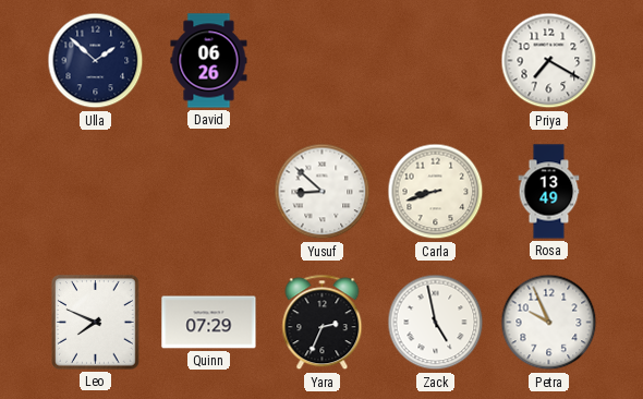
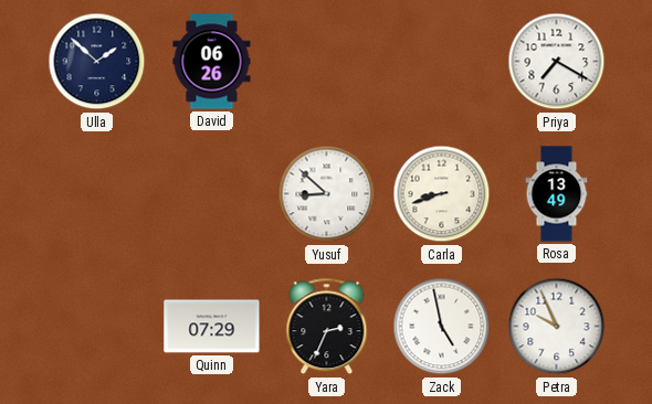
Leo: 7:49 -> none
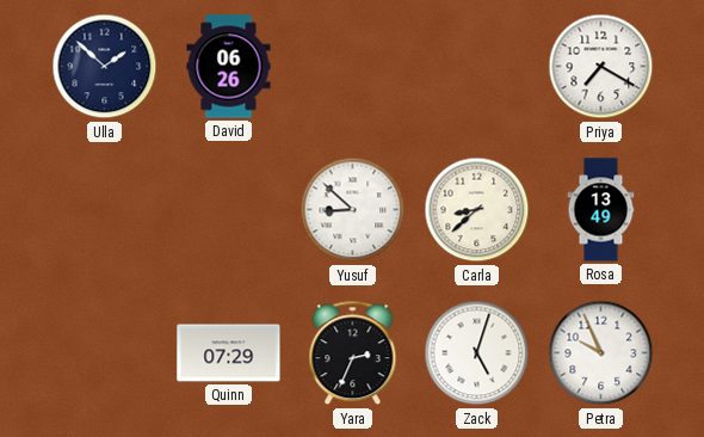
Carla: 8:42 -> 8:38
Zack: 4:58 -> 5:03
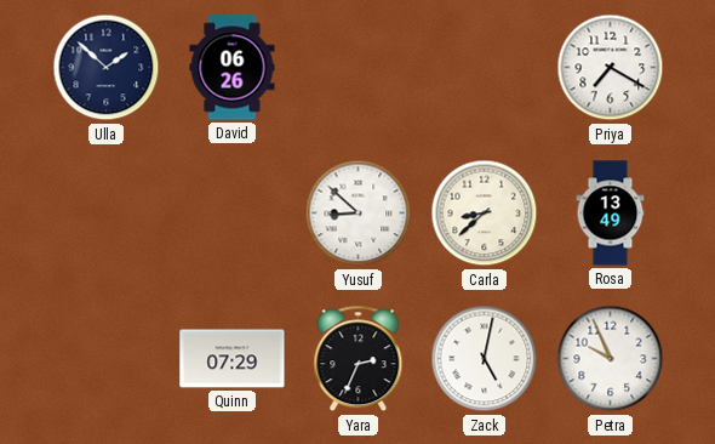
Zack: 5:03 -> 5:02
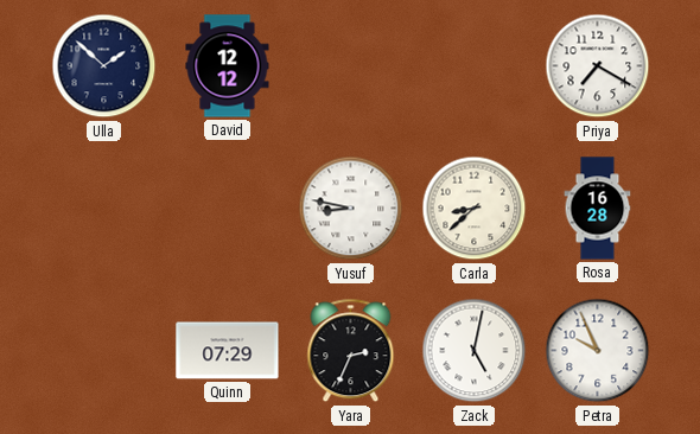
David: 06:26 -> 12:12
Yusuf: 8:52 -> 8:47
Rosa: 13:49 -> 16:28
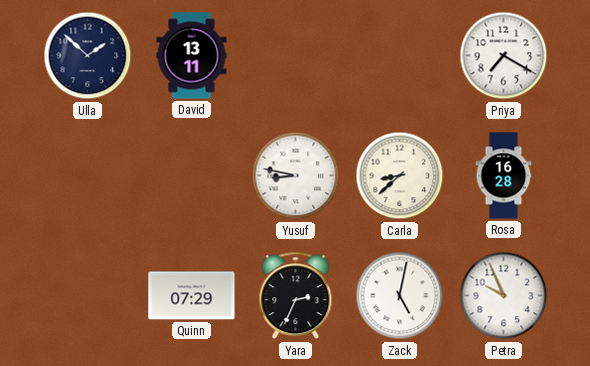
David: 12:12 -> 13:11
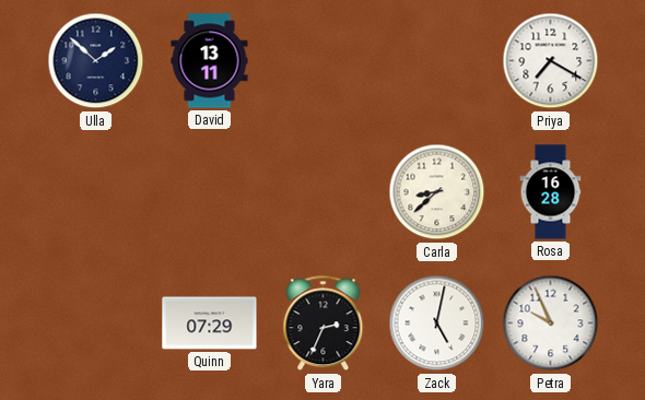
Yusuf: 8:47 -> none
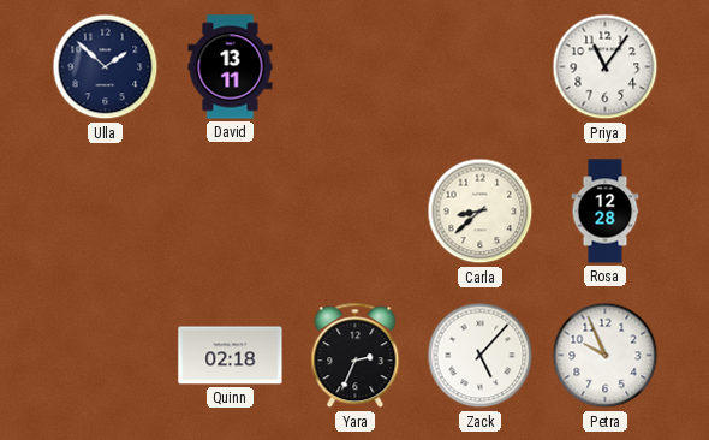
Priya: 7:20 -> 11:06
Rosa: 16:28 -> 12:28
Quinn: 07:29 -> 02:18
Zack: 5:02 -> 5:07
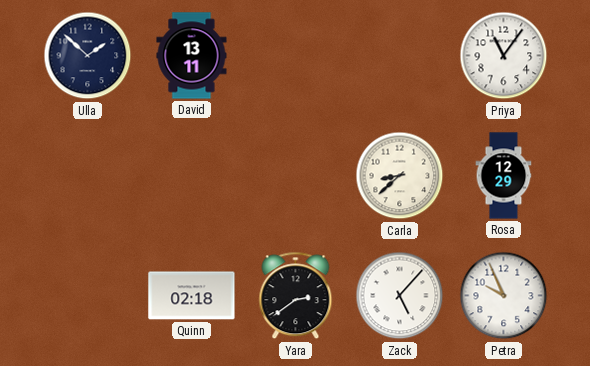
Rosa: 12:28 -> 12:29
Yara: 2:34 -> 2:39
